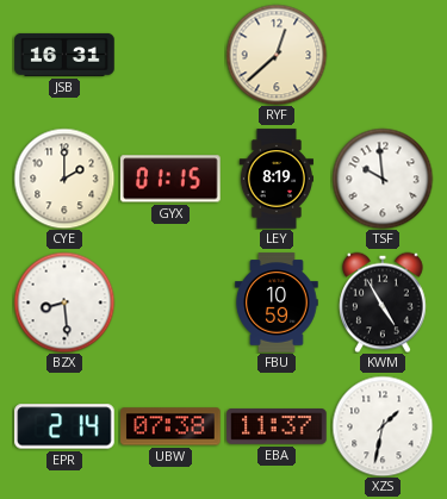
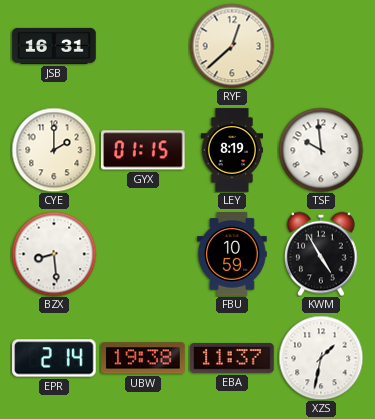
UBW: 07:38 -> 19:38
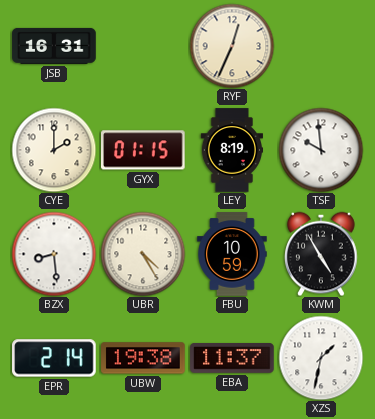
RYF: 12:38 -> 12:34
UBR: none -> 4:25
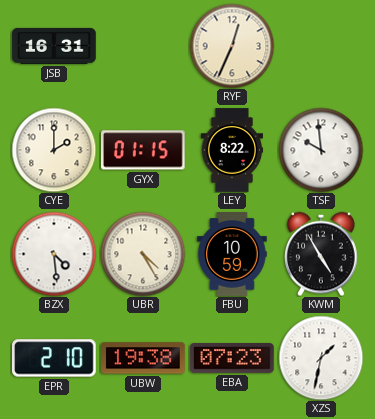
LEY: 8:19 -> 8:22
BZX: 8:29 -> 4:29
EPR: 2:14 -> 2:10
EBA: 11:37 -> 07:23
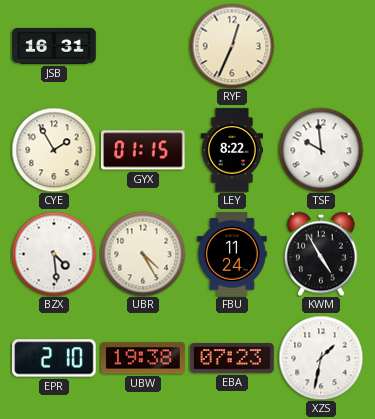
CYE: 2:00 -> 1:55
FBU: 10:59 -> 11:24
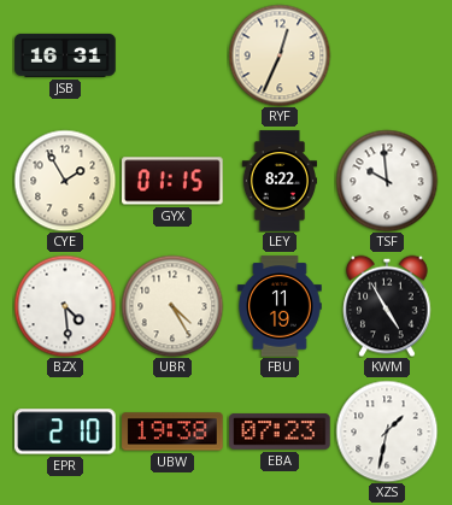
FBU: 11:24 -> 11:19
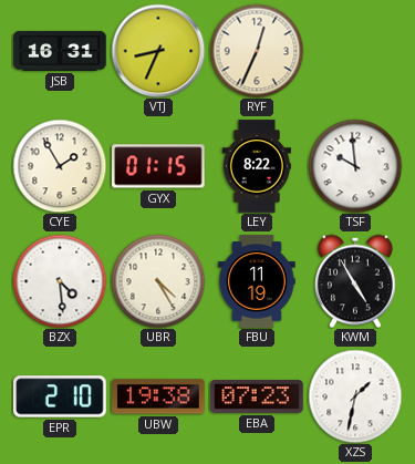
VTJ: none -> 8:34
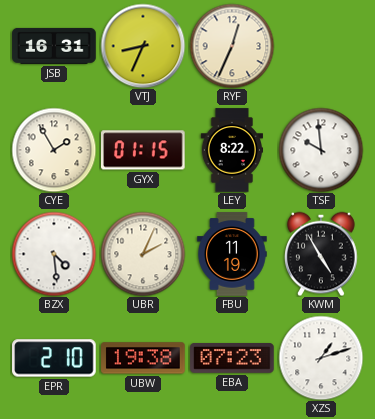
UBR: 4:25 -> 2:04
XZS: 1:32 -> 1:12
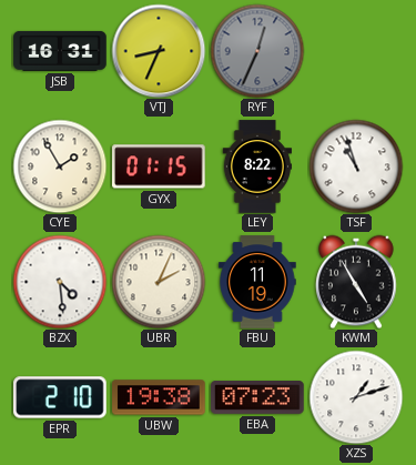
RYF dial: cream -> grey
TSF: 9:59 -> 10:57
